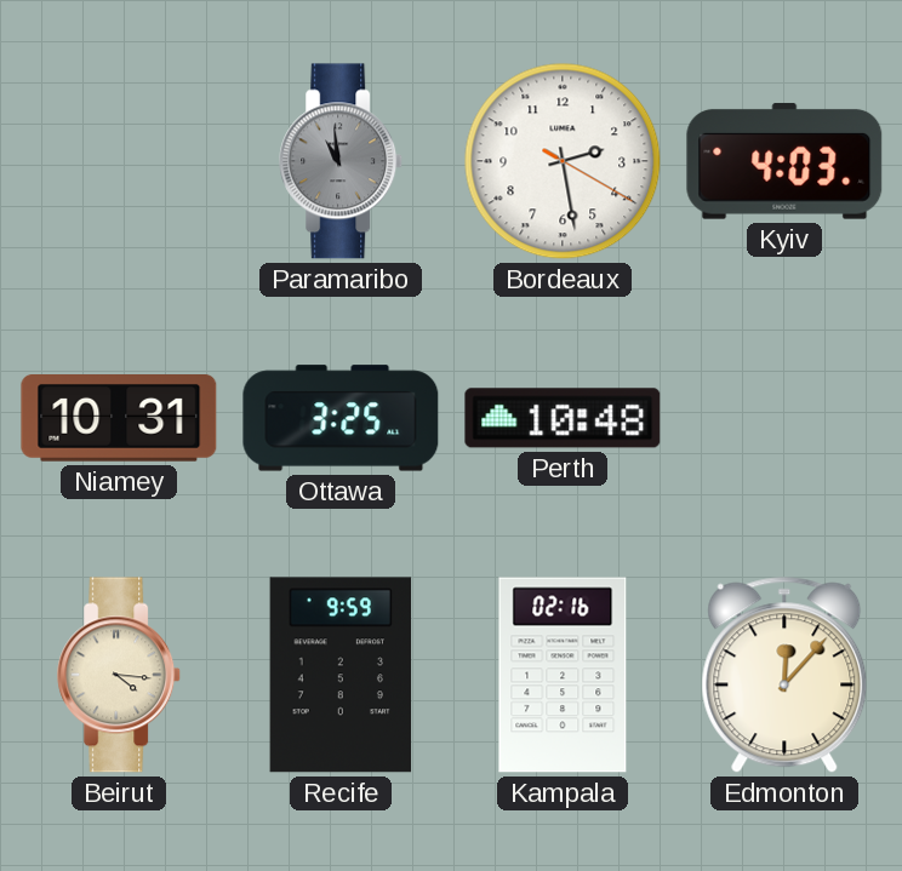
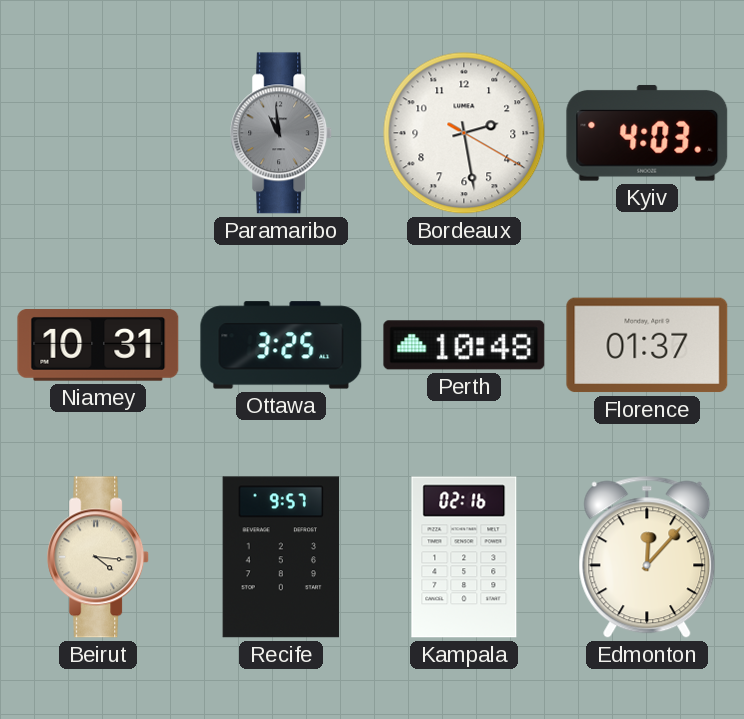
Florence: none -> 01:37
Recife: 9:59 -> 9:57
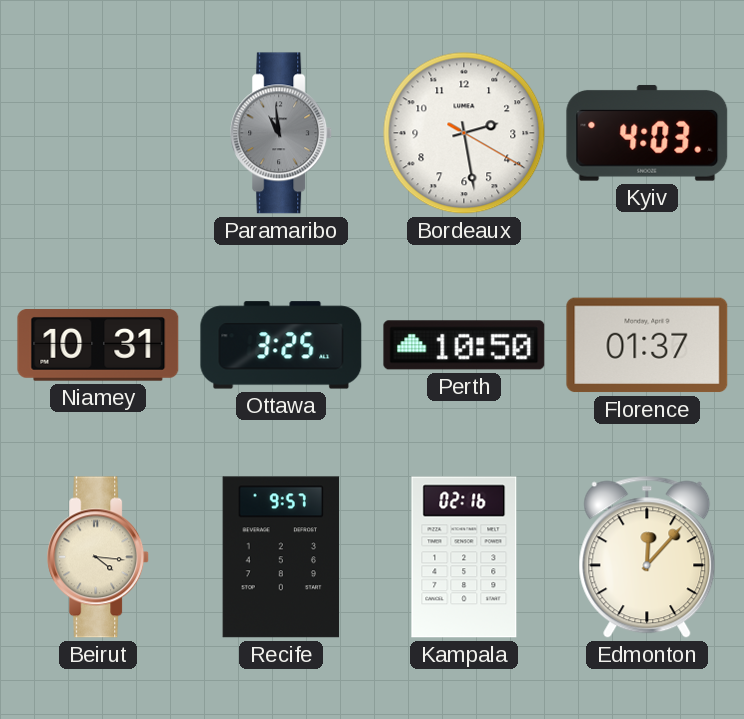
Perth: 10:48 -> 10:50
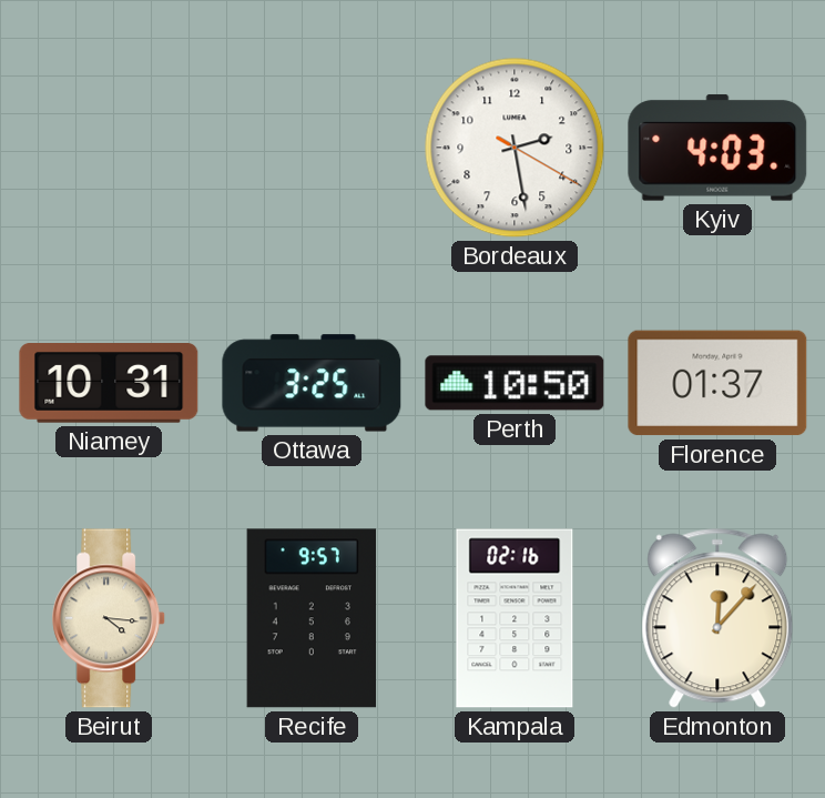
Paramaribo: 10:59 -> none
